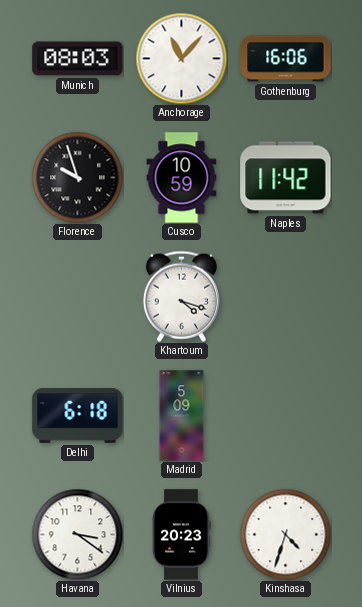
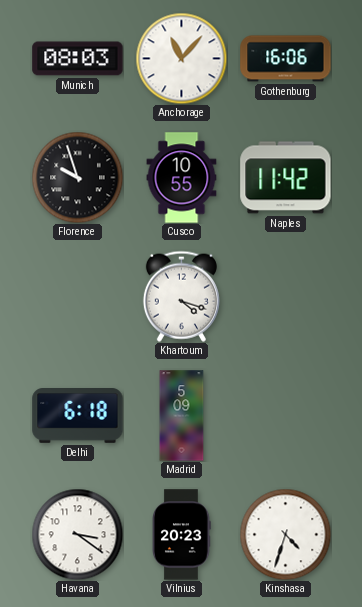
Cusco: 10:59 -> 10:55
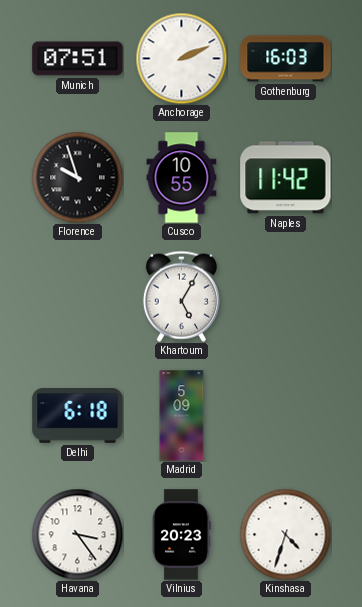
Munich: 08:03 -> 07:51
Anchorage: 11:07 -> 2:11
Gothenburg: 16:06 -> 16:03
Khartoum: 4:18 -> 5:05
Havana: 3:21 -> 3:24
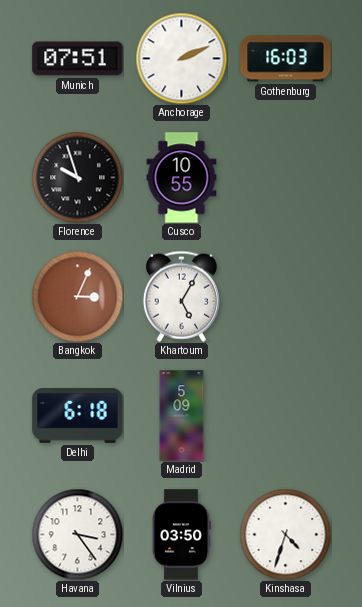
Naples: 11:42 -> none
Bangkok: none -> 3:04
Vilnius: 20:23 -> 03:50
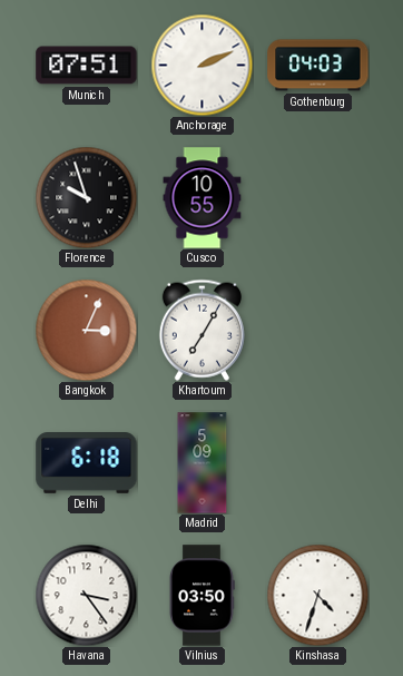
Gothenburg: 16:03 -> 04:03
Khartoum: 5:05 -> 7:05
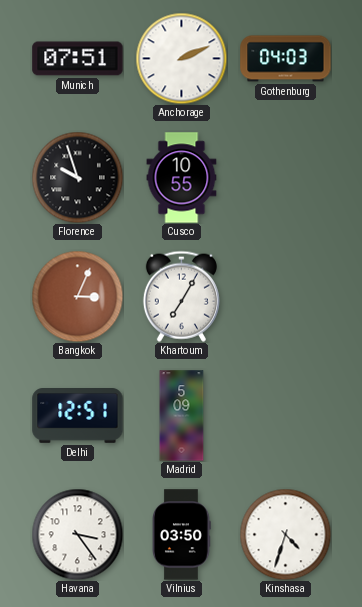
Delhi: 6:18 -> 12:51
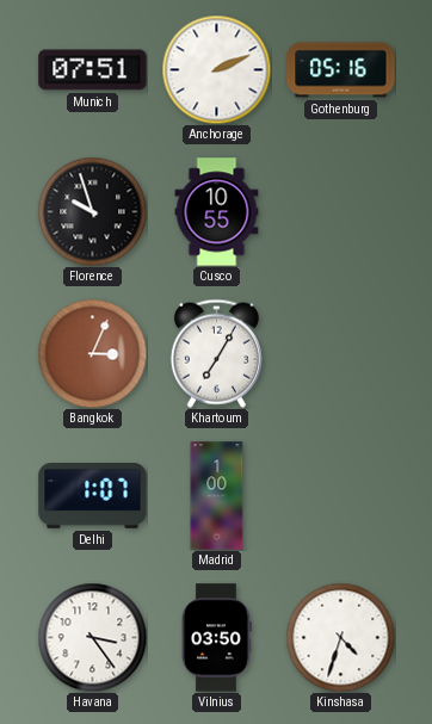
Gothenburg: 04:03 -> 05:16
Delhi: 12:51 -> 1:07
Madrid: 5:09 -> 1:00
